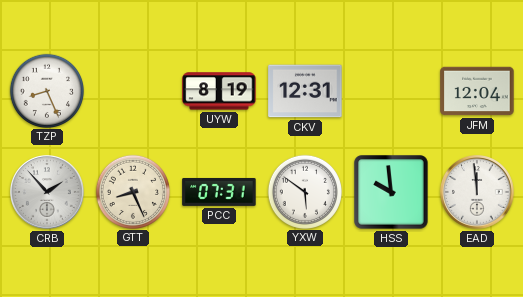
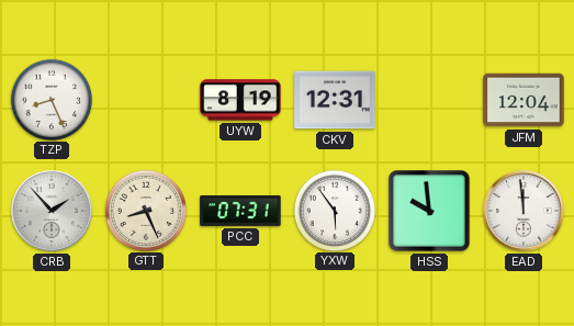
YXW: 5:51 -> 5:54
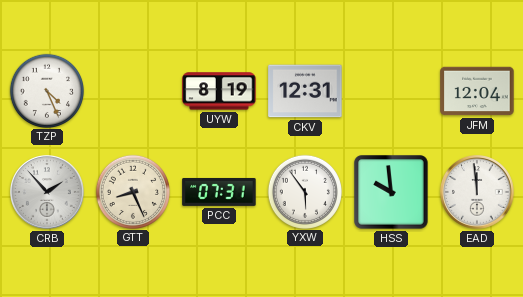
TZP: 8:26 -> 4:26
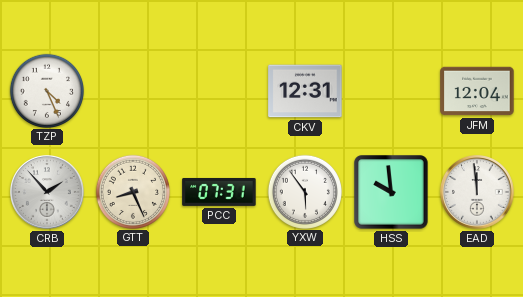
UYW: 8:19 -> none
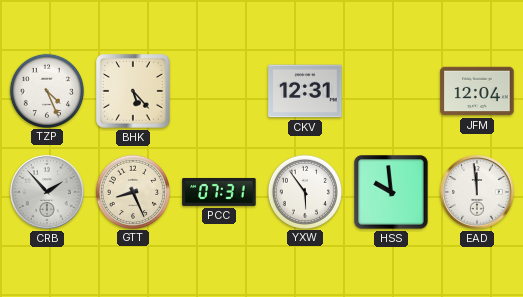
BHK: none -> 5:23
